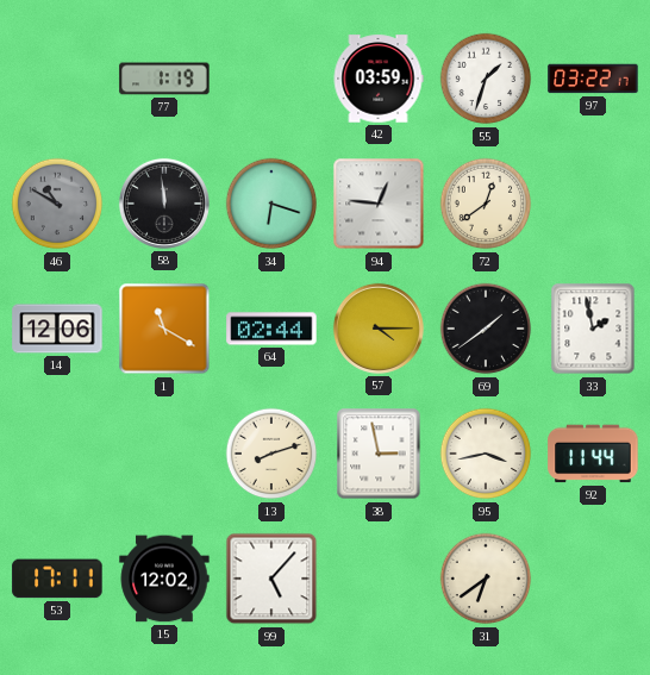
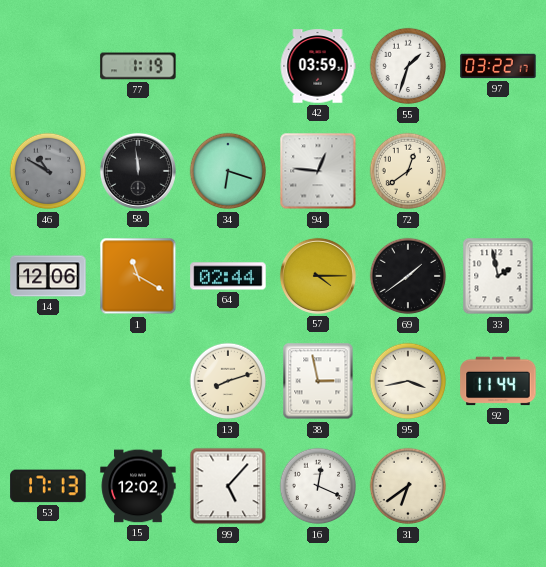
53: 17:11 -> 17:13
16: none -> 12:19
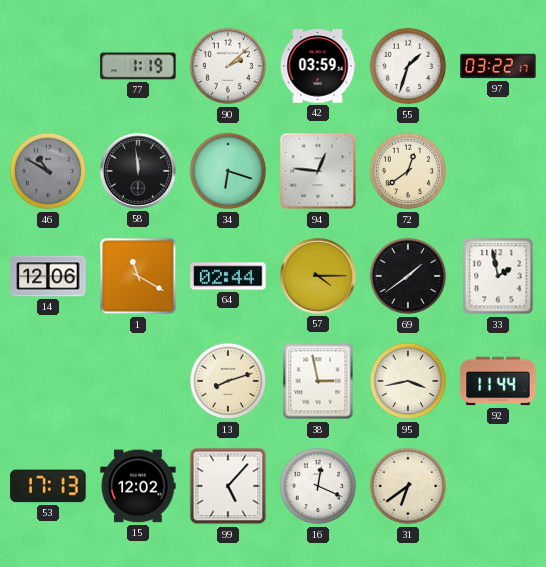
90: none -> 2:08
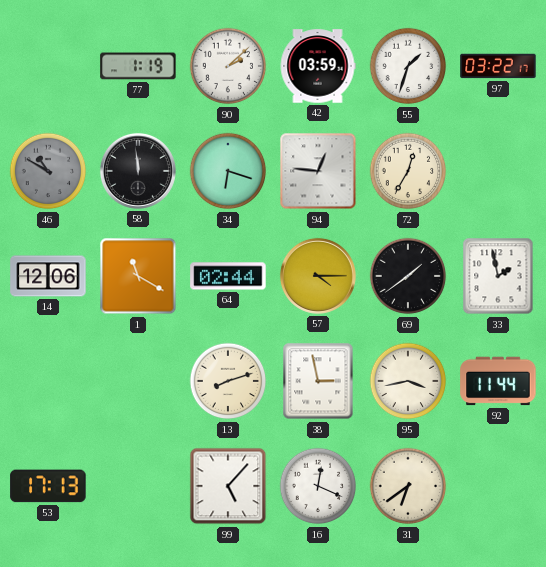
72: 12:39 -> 12:35
15: 12:02 -> none
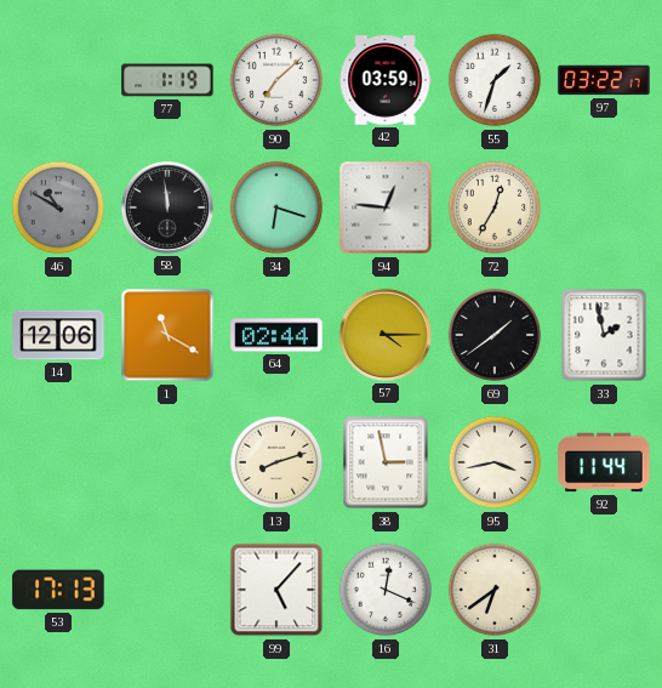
90: 2:08 -> 7:08
